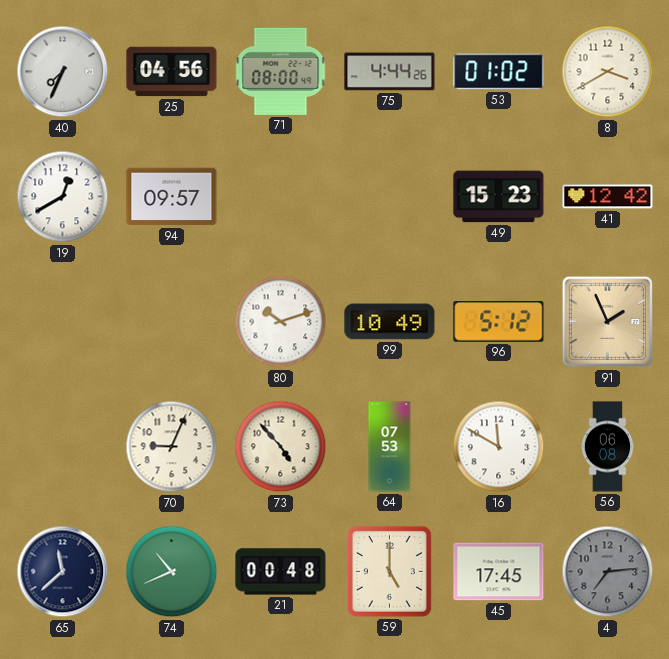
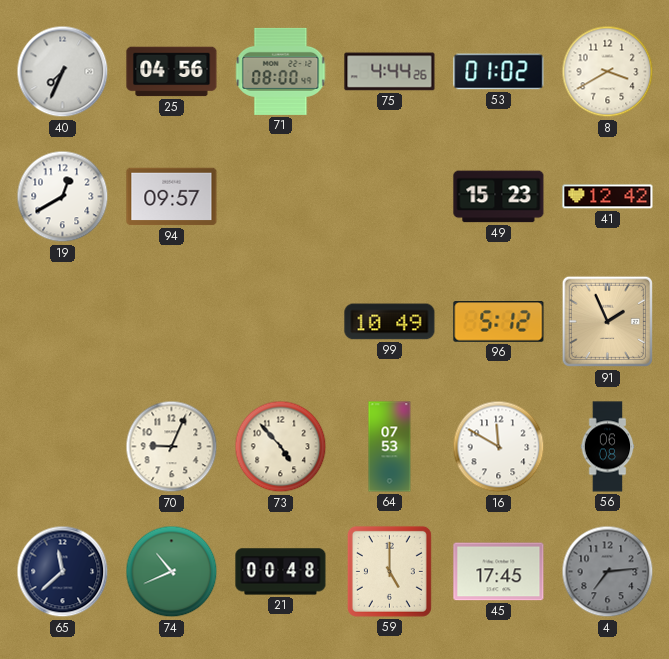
80: 10:12 -> none
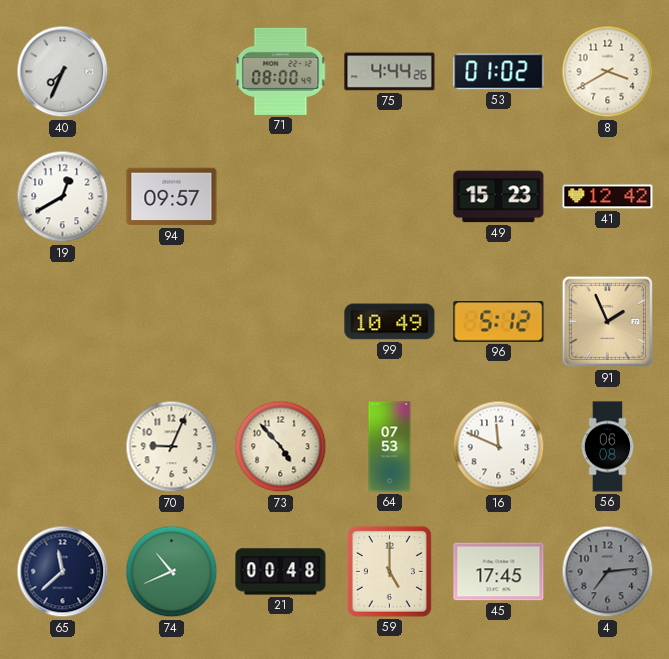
25: 04:56 -> none
16: 11:50 -> 11:49
